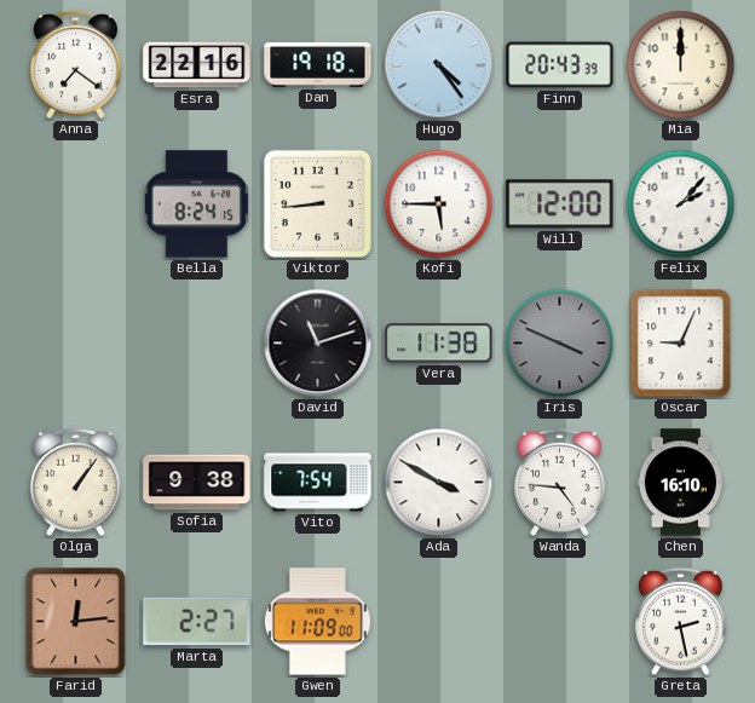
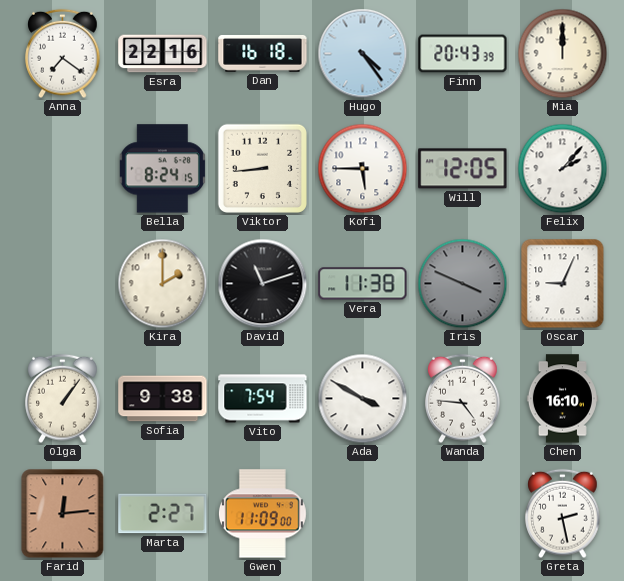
Dan: 19:18 -> 16:18
Will: 12:00 -> 12:05
Kira: none -> 2:00
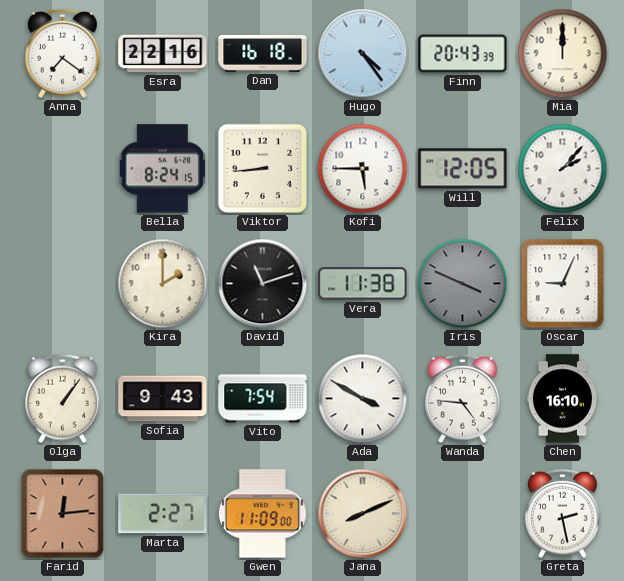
Sofia: 9:38 -> 9:43
Jana: none -> 8:11
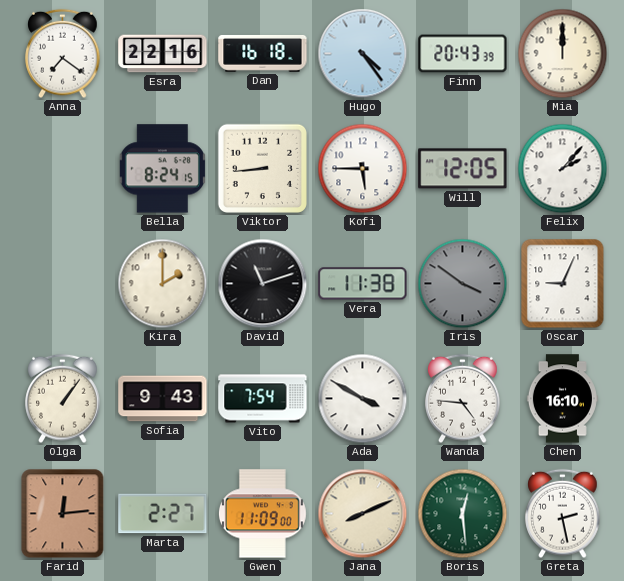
Iris: 3:49 -> 3:51
Boris: none -> 12:29
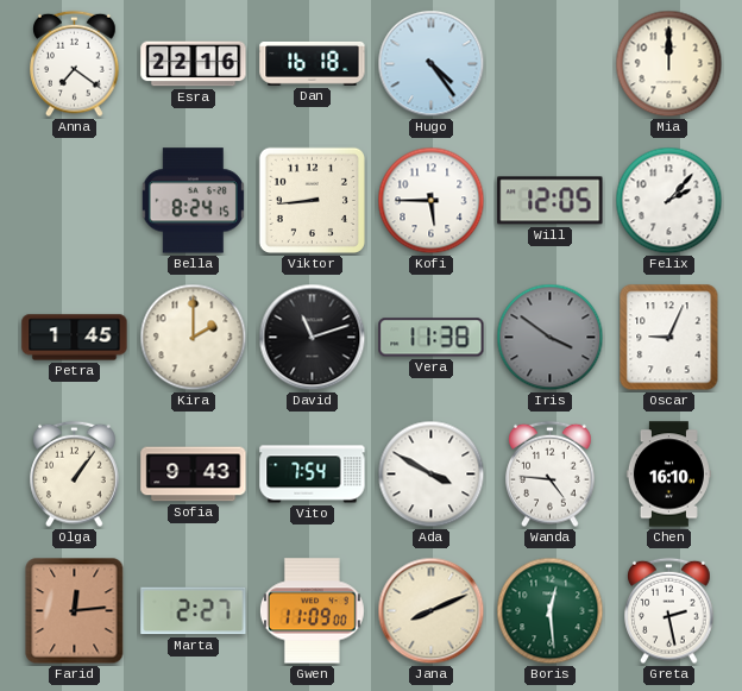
Finn: 20:43 -> none
Petra: none -> 1:45
